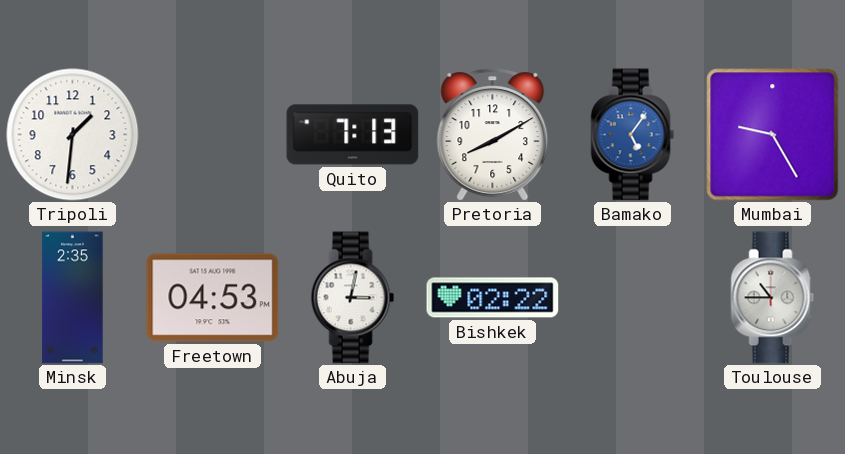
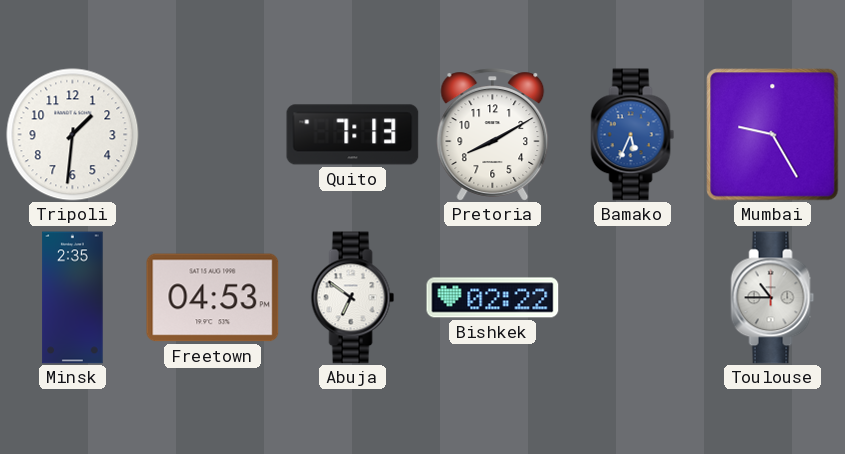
Bamako: 5:06 -> 5:34
Abuja: 3:02 -> 6:51
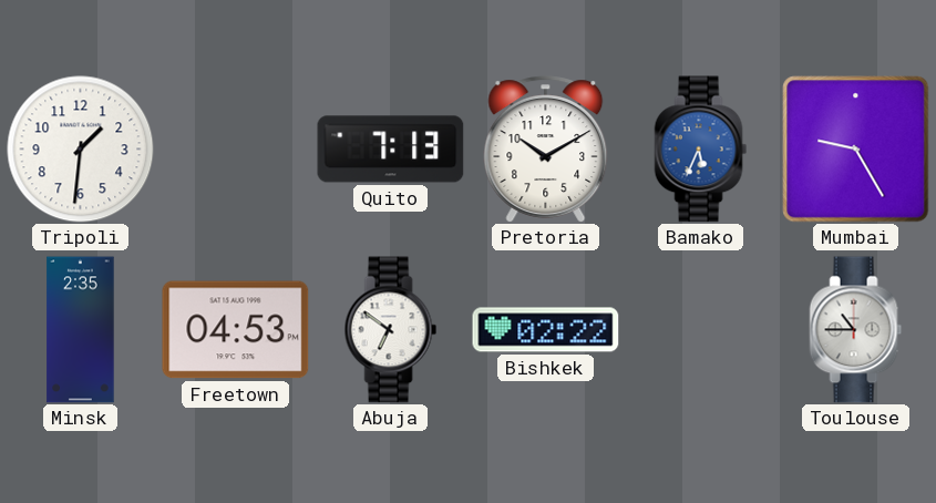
Pretoria: 8:10 -> 10:10
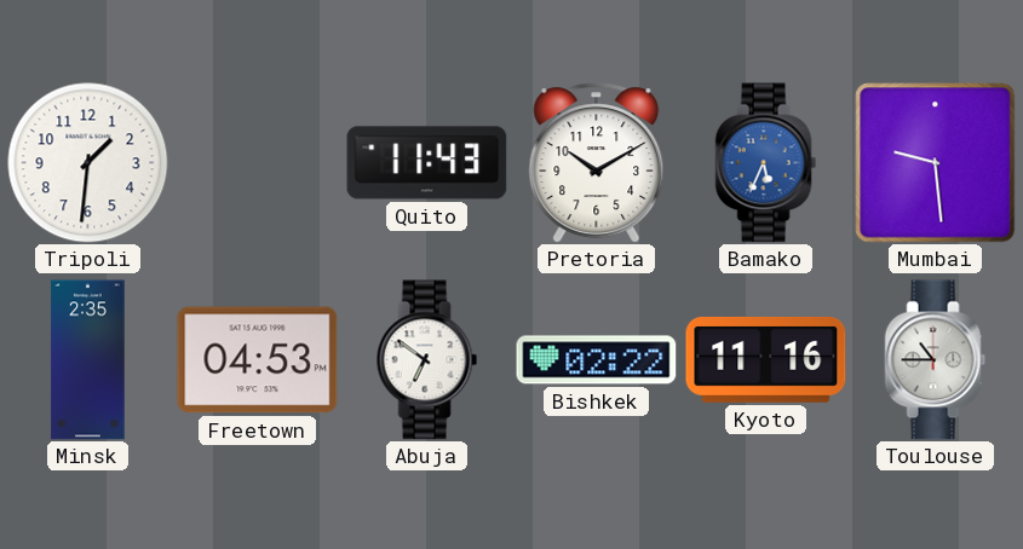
Quito: 7:13 -> 11:43
Mumbai: 9:25 -> 9:29
Kyoto: none -> 11:16
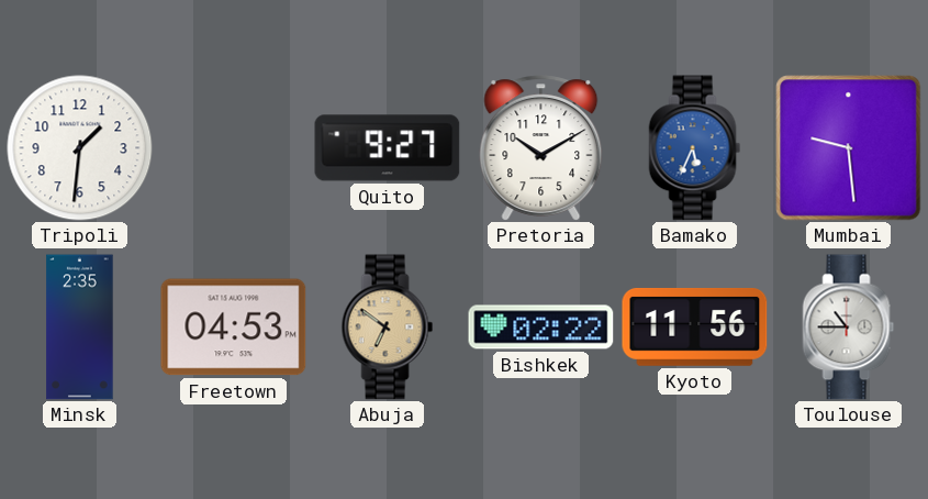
Quito: 11:43 -> 9:27
Abuja dial: white -> champagne
Kyoto: 11:16 -> 11:56
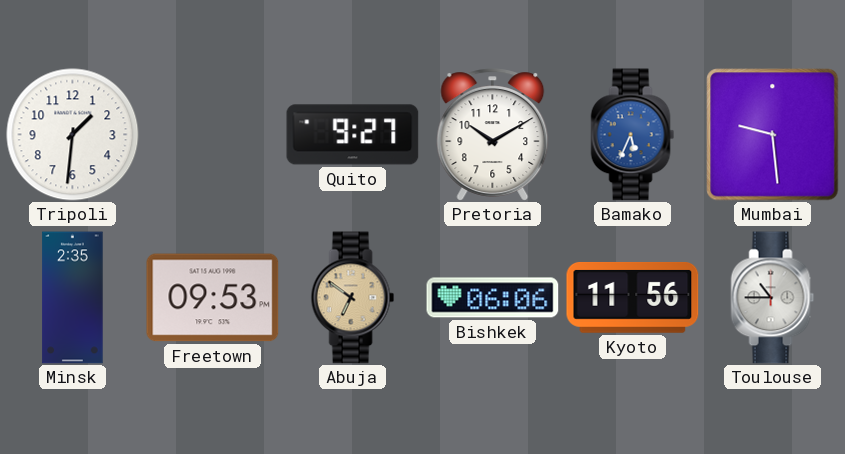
Freetown: 04:53 -> 09:53
Bishkek: 02:22 -> 06:06
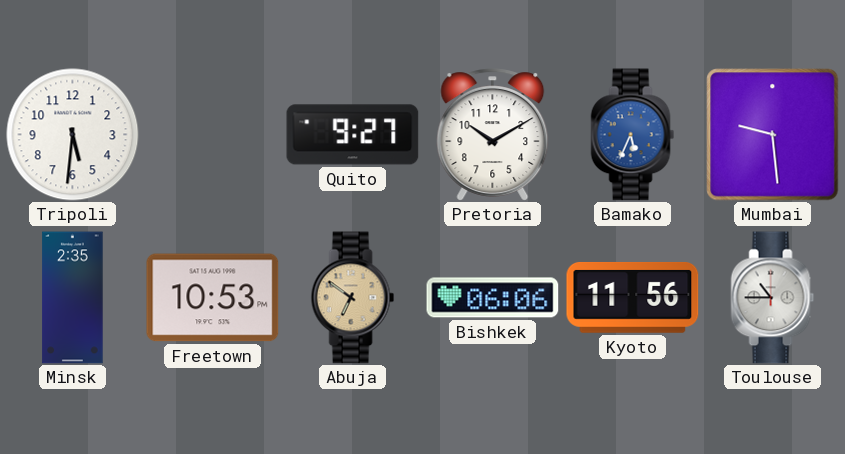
Tripoli: 1:31 -> 5:31
Freetown: 09:53 -> 10:53
